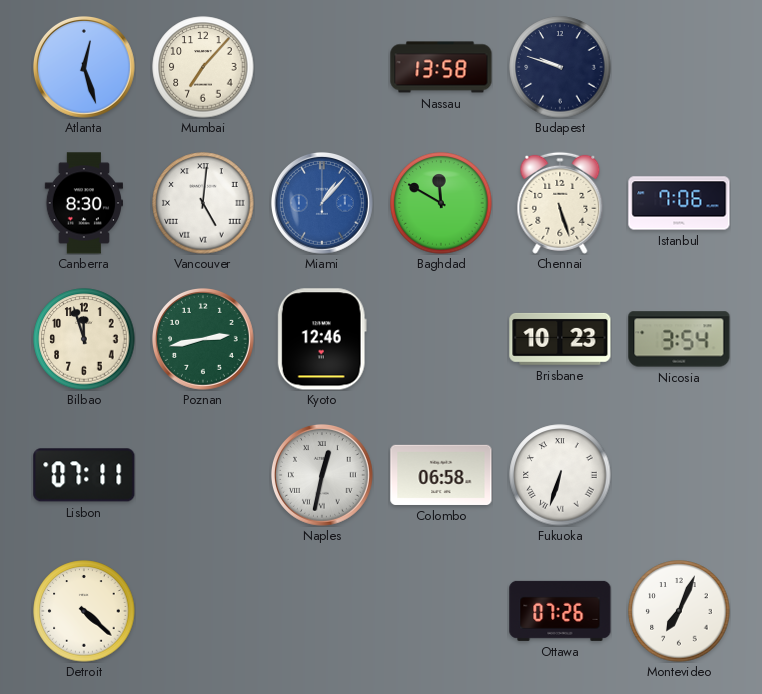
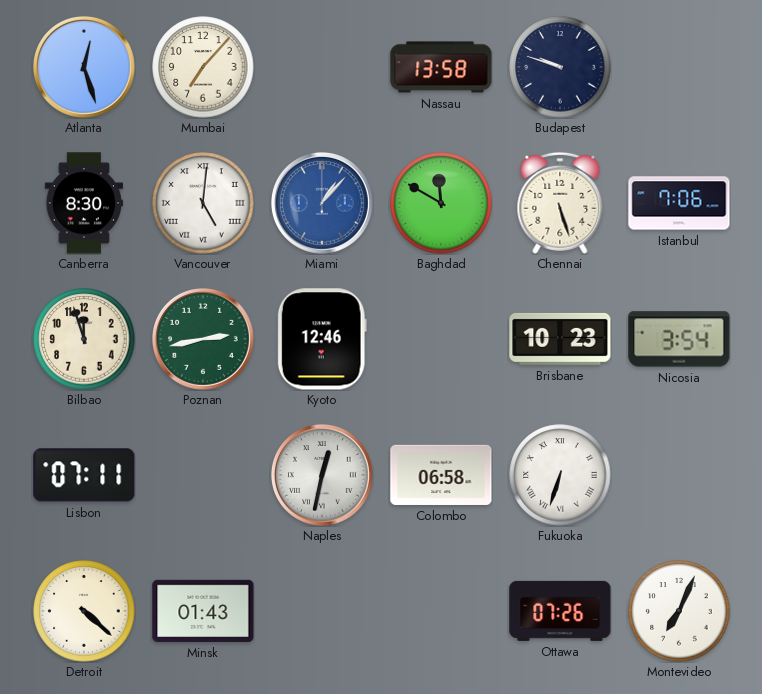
Minsk: none -> 01:43
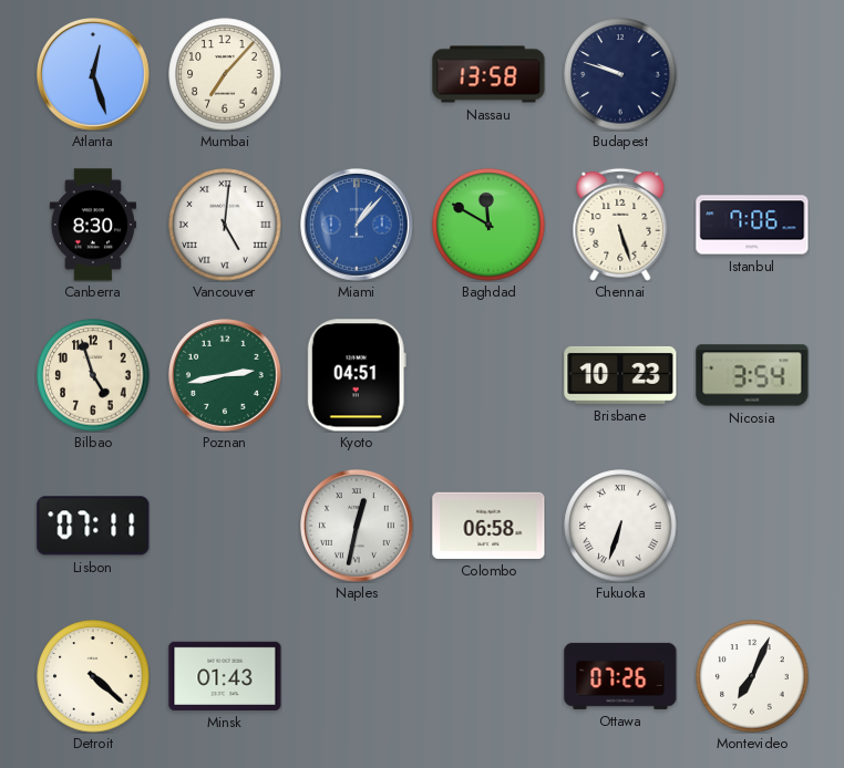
Bilbao: 11:57 -> 4:57
Kyoto: 12:46 -> 04:51
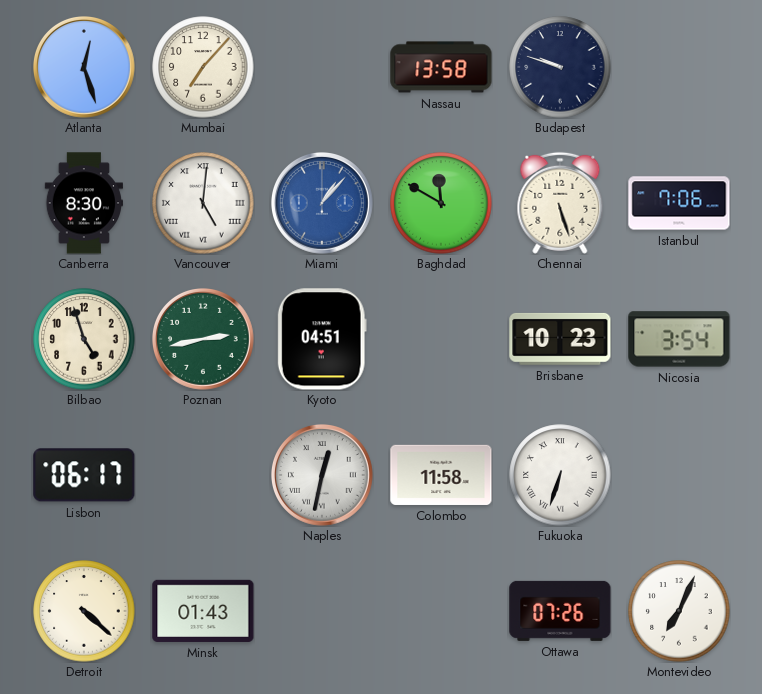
Lisbon: 07:11 -> 06:17
Colombo: 06:58 -> 11:58
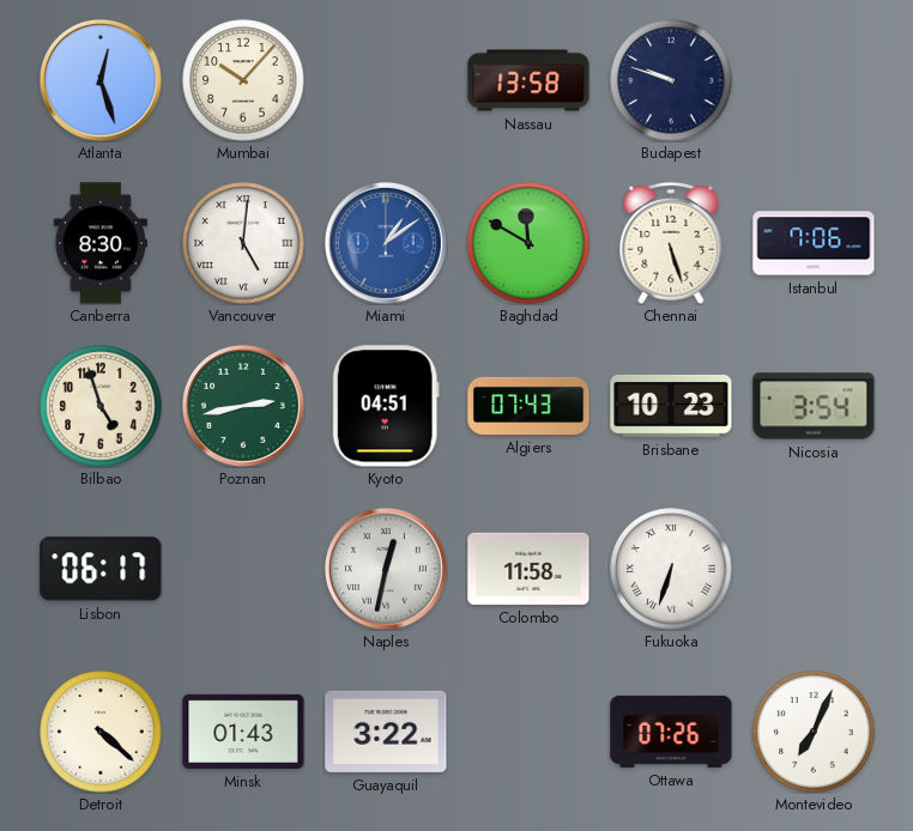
Mumbai: 7:07 -> 10:07
Miami: 1:07 -> 1:09
Algiers: none -> 07:43
Guayaquil: none -> 3:22
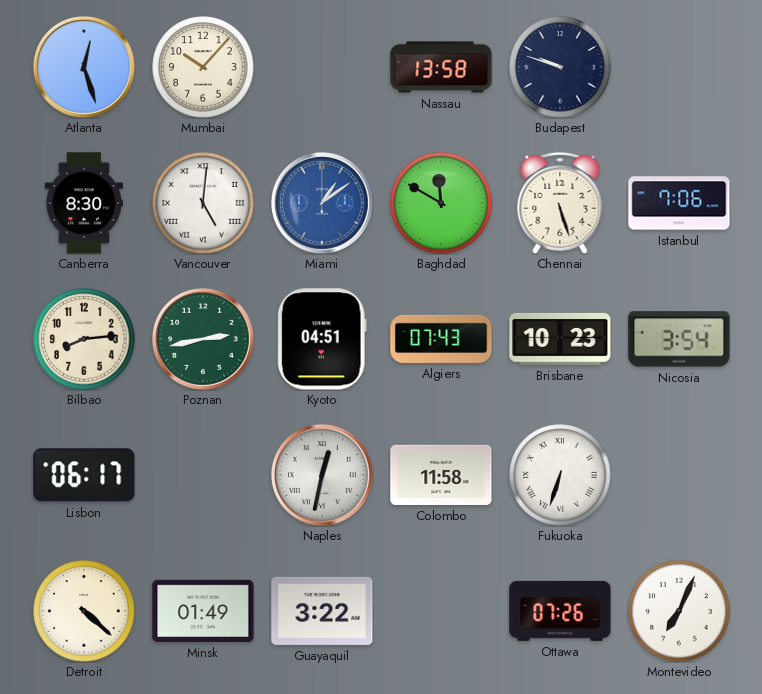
Bilbao: 4:57 -> 8:14
Minsk: 01:43 -> 01:49
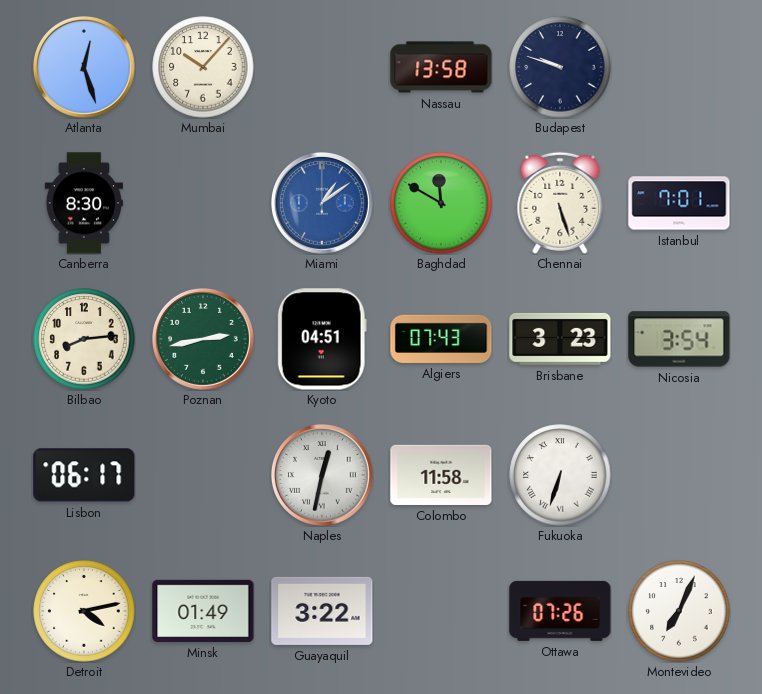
Vancouver: 5:01 -> none
Istanbul: 7:06 -> 7:01
Brisbane: 10:23 -> 3:23
Detroit: 4:22 -> 4:13
